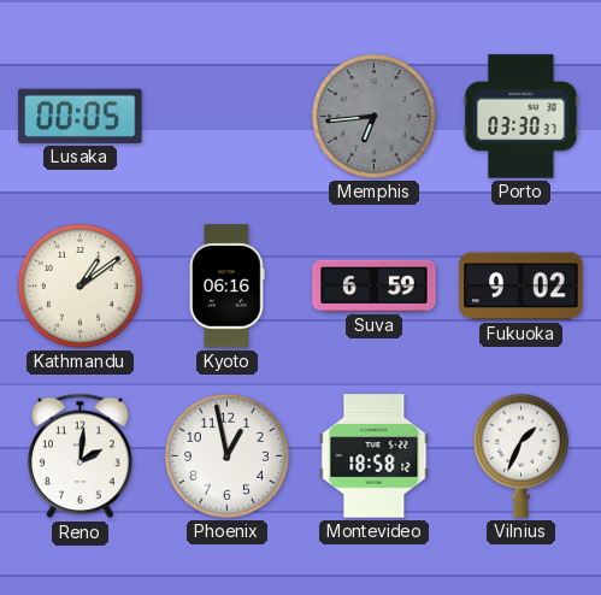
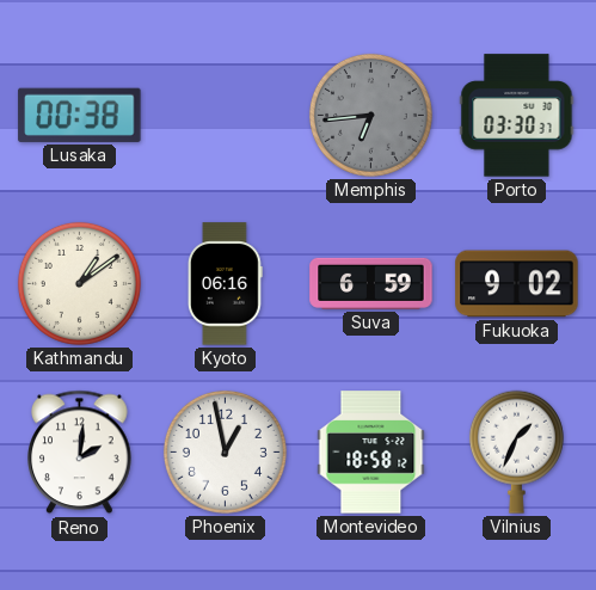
Lusaka: 00:05 -> 00:38
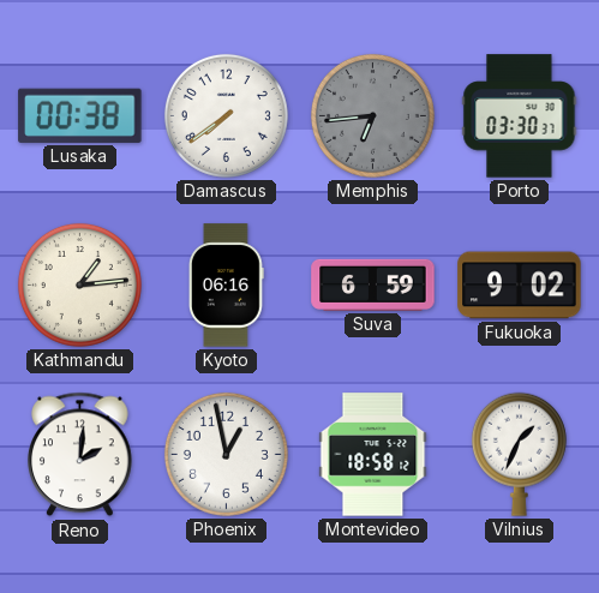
Damascus: none -> 7:39
Kathmandu: 1:09 -> 1:14
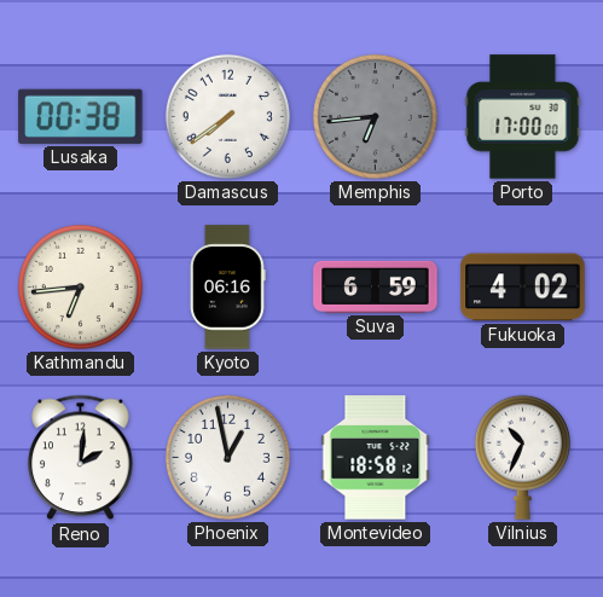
Porto: 03:30 -> 17:00
Kathmandu: 1:14 -> 6:44
Fukuoka: 9:02 -> 4:02
Vilnius: 1:34 -> 10:34
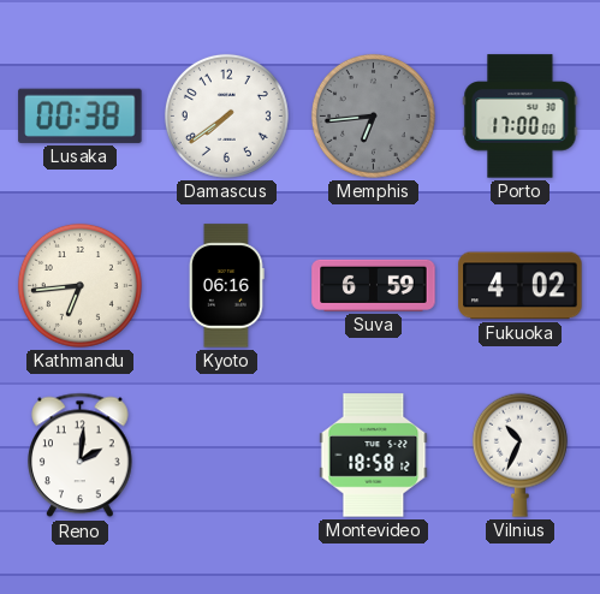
Phoenix: 12:58 -> none
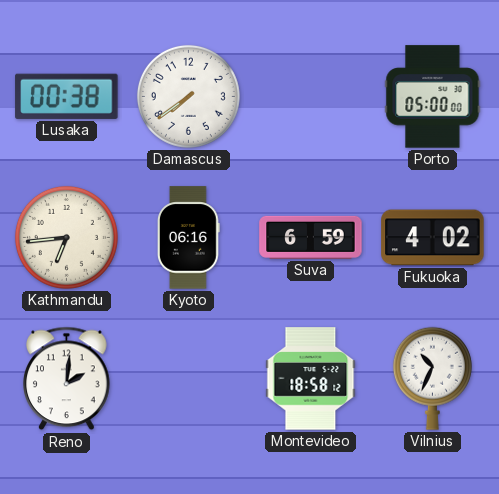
Memphis: 6:44 -> none
Porto: 17:00 -> 05:00
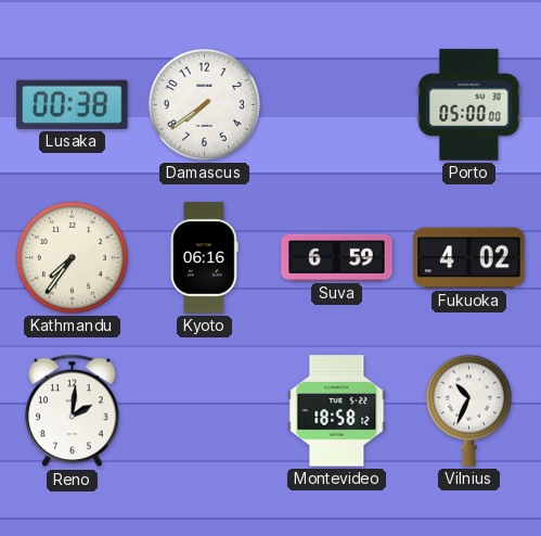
Kathmandu: 6:44 -> 7:36
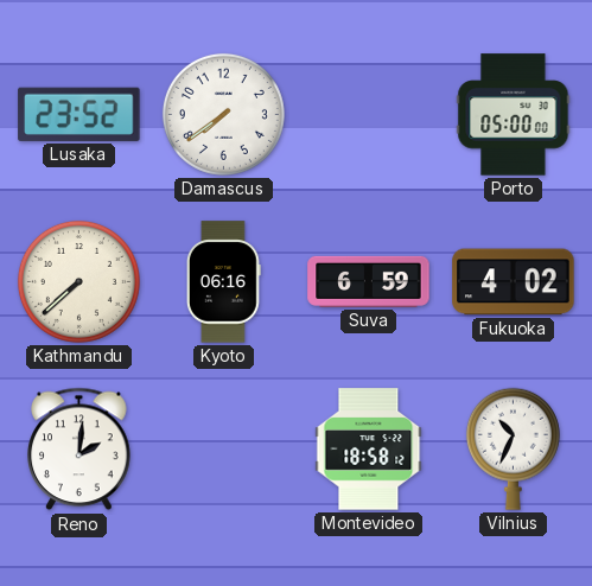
Lusaka: 00:38 -> 23:52
Kathmandu: 7:36 -> 7:38
